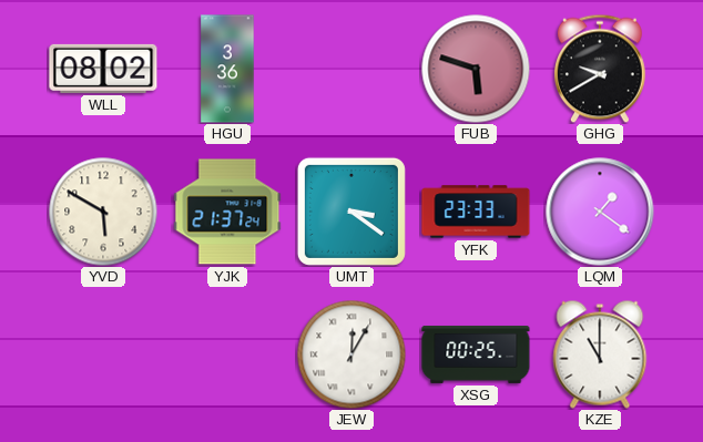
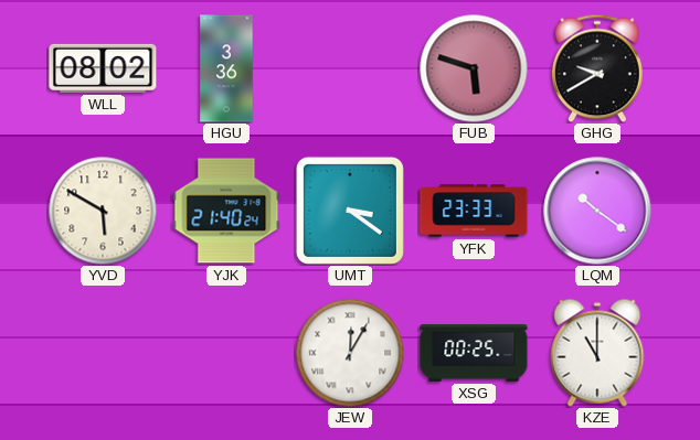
YJK: 21:37 -> 21:40
LQM: 1:21 -> 10:21
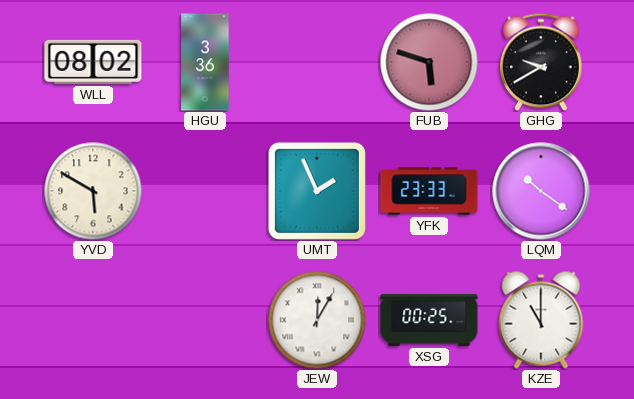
YJK: 21:40 -> none
UMT: 3:21 -> 1:56
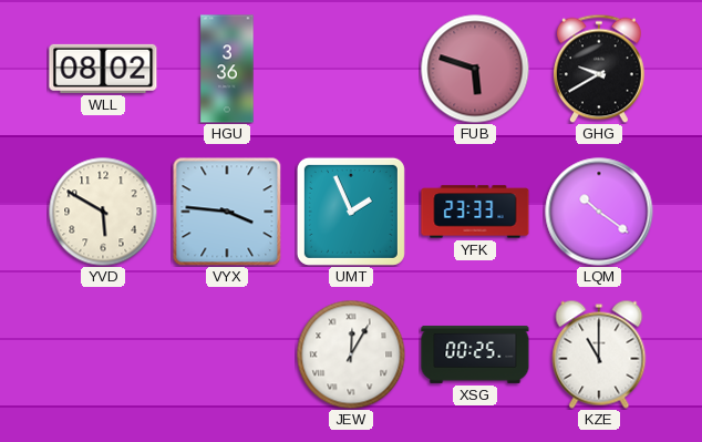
VYX: none -> 3:46
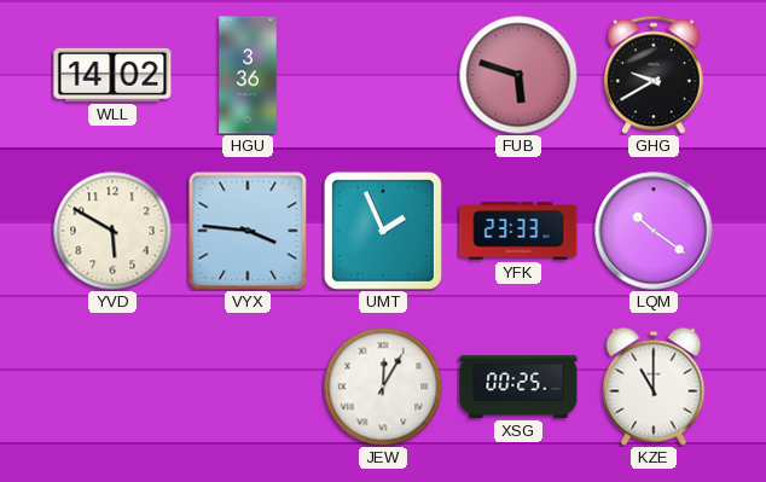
WLL: 08:02 -> 14:02
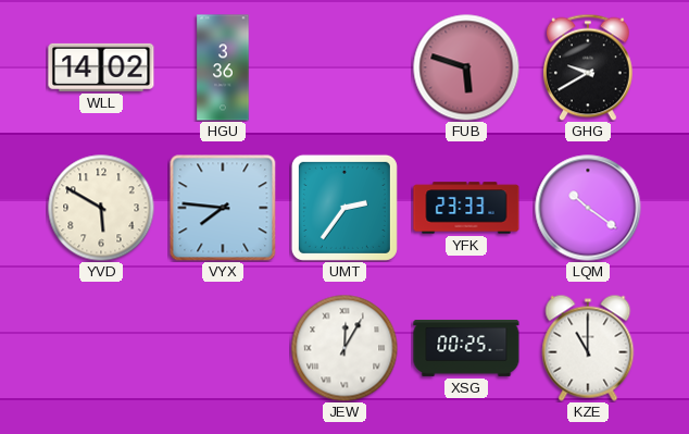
VYX: 3:46 -> 7:46
UMT: 1:56 -> 2:36
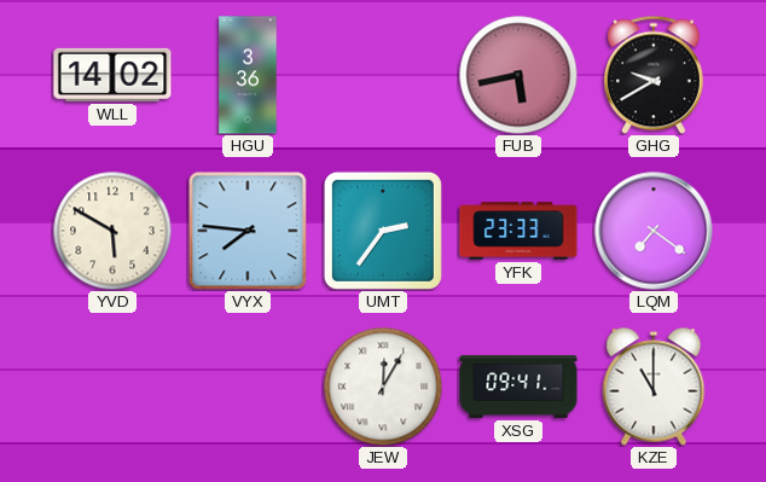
FUB: 5:48 -> 5:43
LQM: 10:21 -> 7:21
XSG: 00:25 -> 09:41
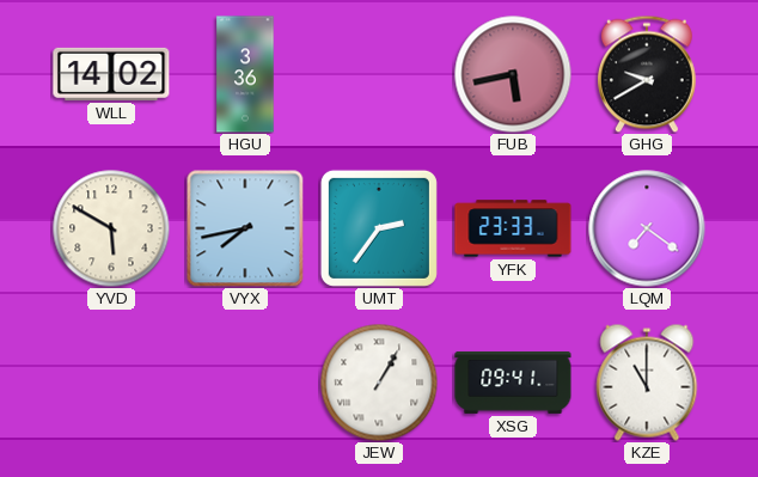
VYX: 7:46 -> 7:43
JEW: 12:05 -> 1:05
